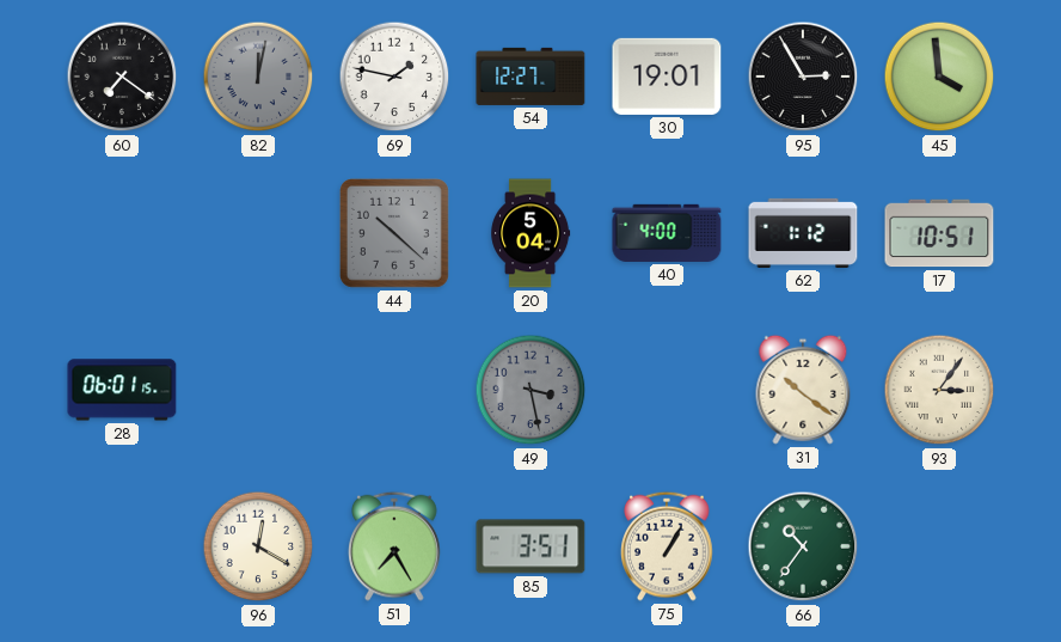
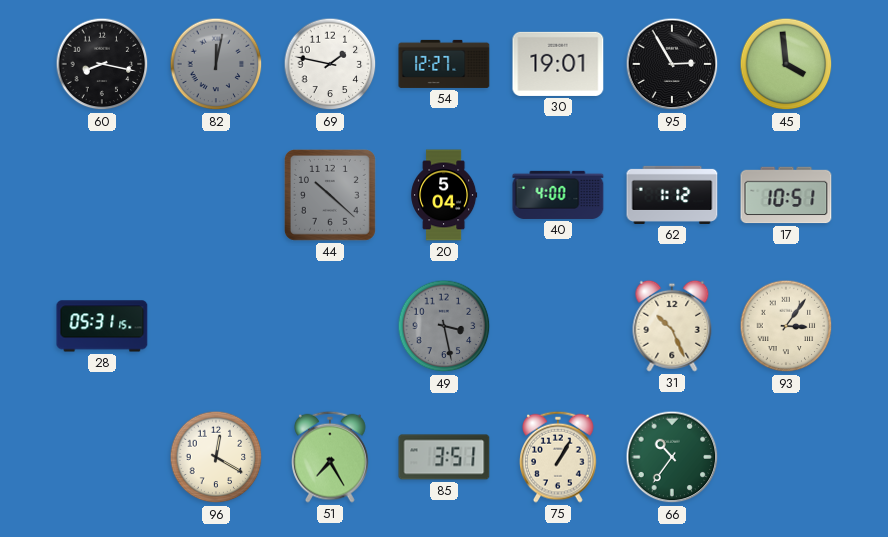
60: 7:21 -> 8:17
28: 06:01 -> 05:31
31: 10:21 -> 10:26
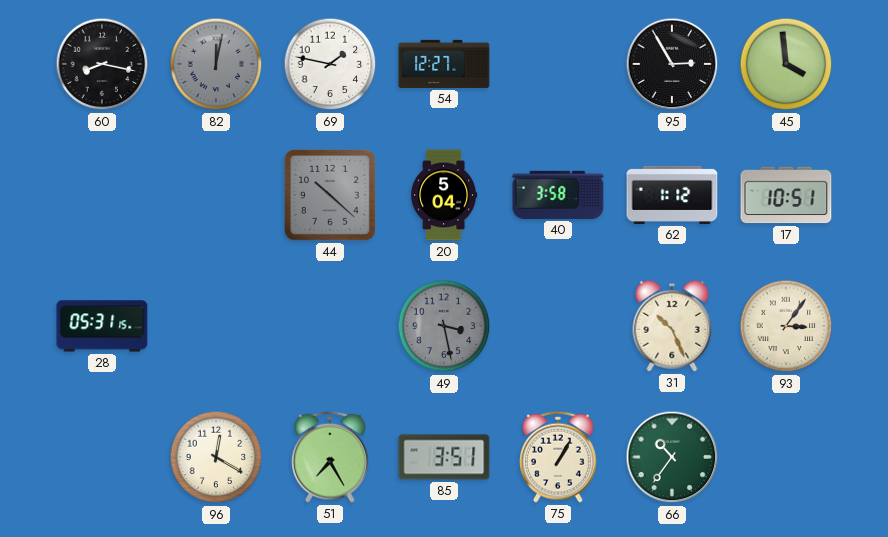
30: 19:01 -> none
40: 4:00 -> 3:58
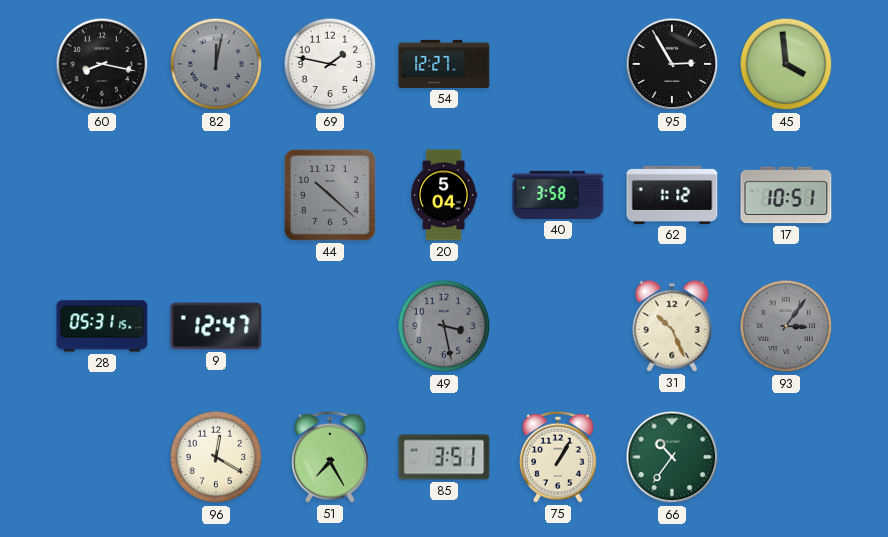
9: none -> 12:47
93 dial: cream -> grey
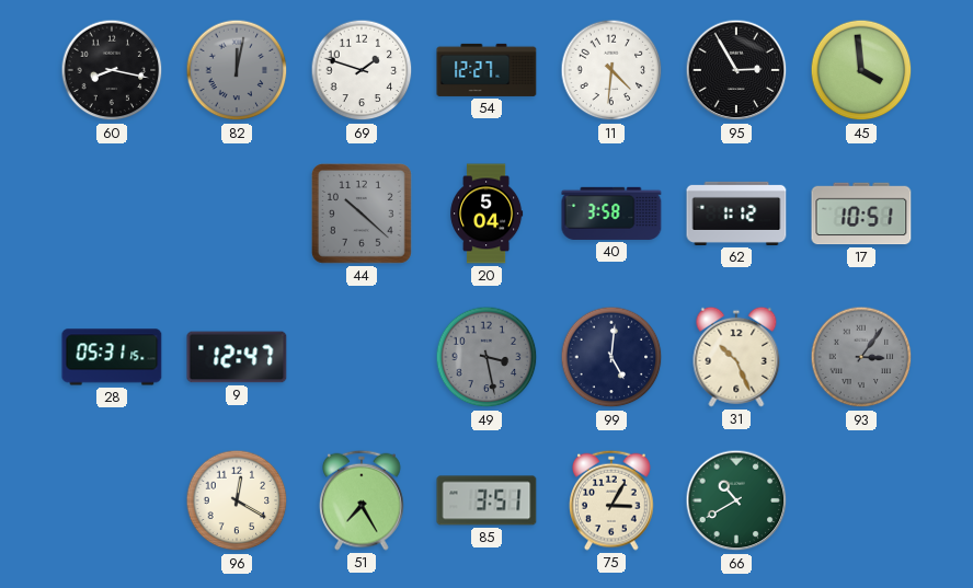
69: 1:47 -> 1:48
11: none -> 4:31
99: none -> 5:01
75: 1:05 -> 3:05
66: 10:36 -> 10:40
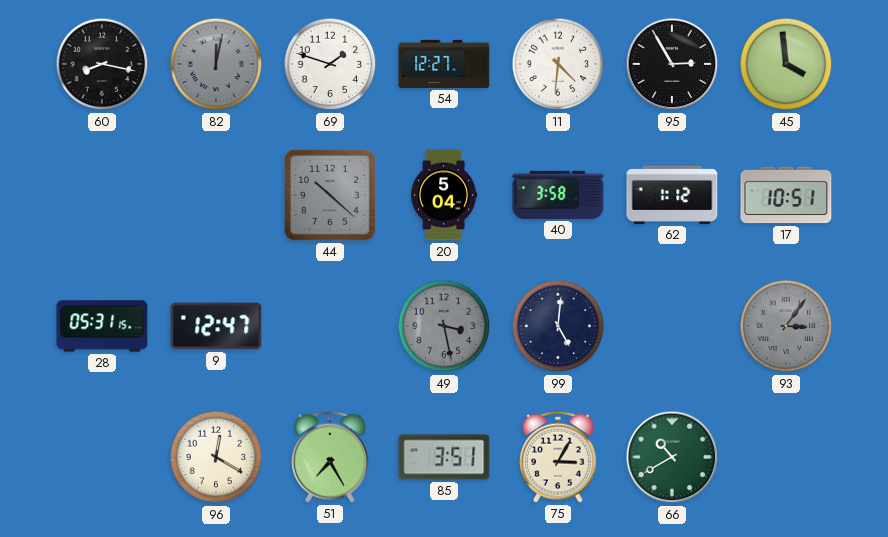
31: 10:26 -> none
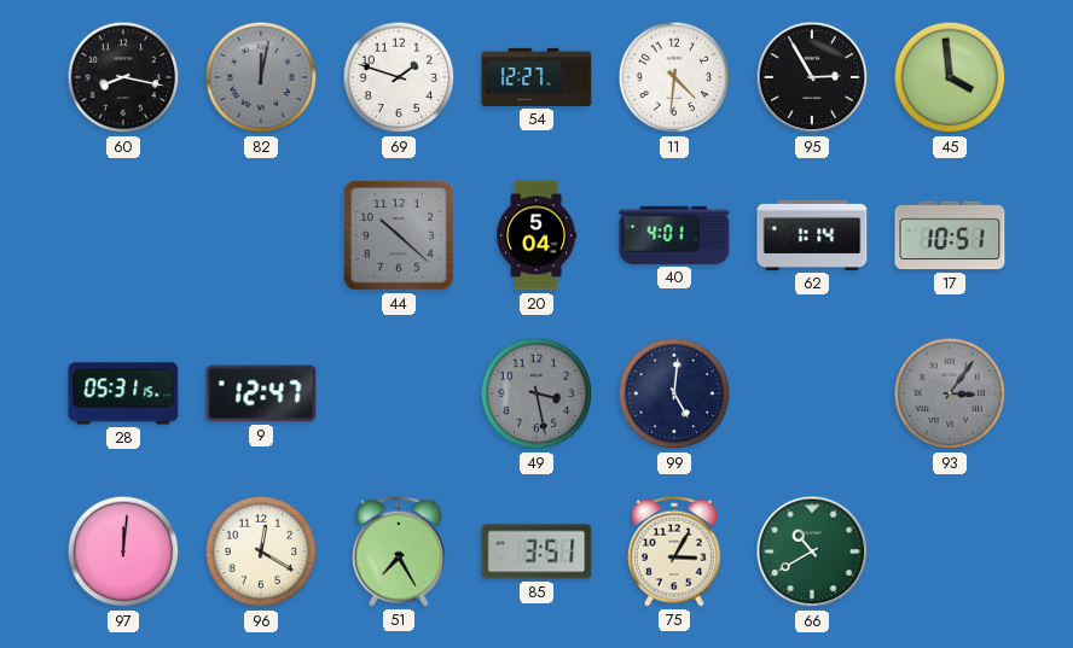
40: 3:58 -> 4:01
62: 1:12 -> 1:14
97: none -> 12:01
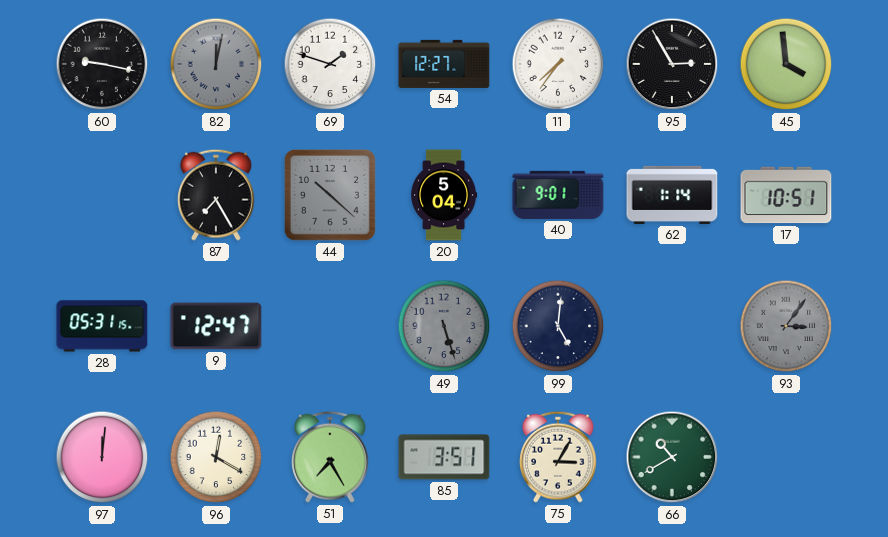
60: 8:17 -> 9:17
11: 4:31 -> 7:36
87: none -> 7:25
40: 4:01 -> 9:01
49: 3:28 -> 5:27
